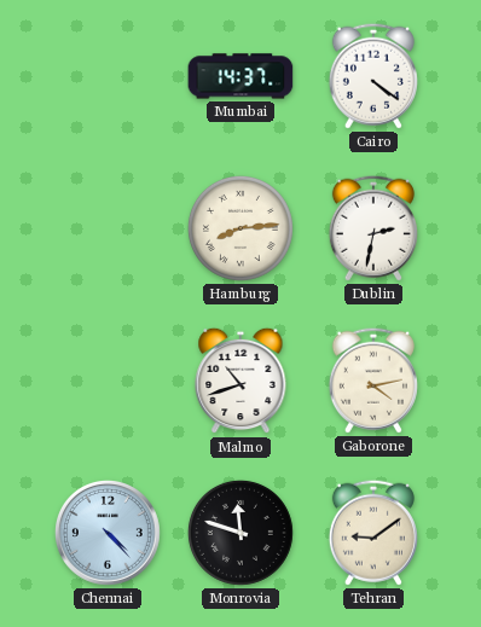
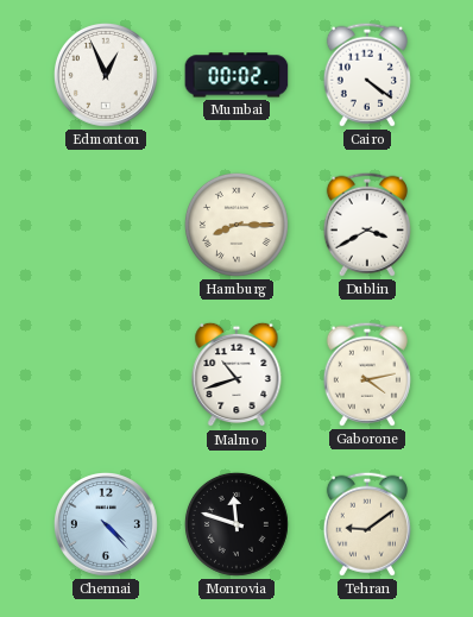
Edmonton: none -> 12:56
Mumbai: 14:37 -> 00:02
Hamburg: 8:14 -> 8:15
Dublin: 2:32 -> 3:40
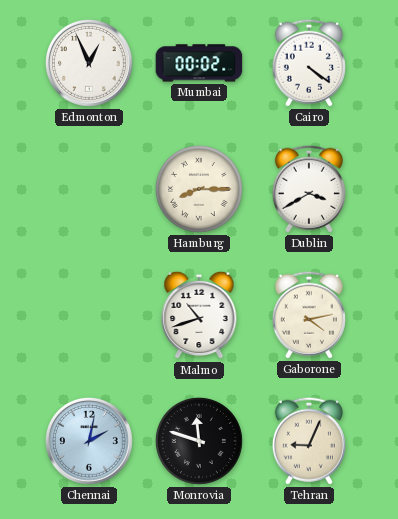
Chennai: 4:23 -> 2:02
Tehran: 9:09 -> 9:04
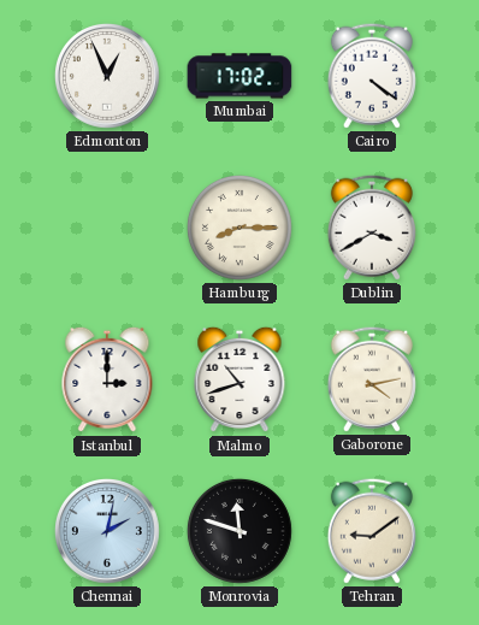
Mumbai: 00:02 -> 17:02
Istanbul: none -> 3:00
Tehran: 9:04 -> 9:09
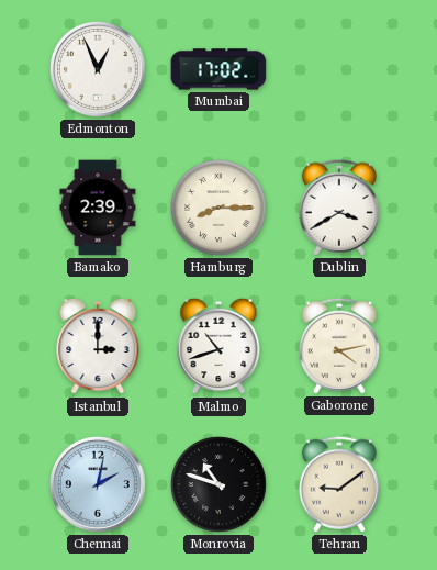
Cairo: 4:21 -> none
Bamako: none -> 2:39
Monrovia: 11:48 -> 10:48
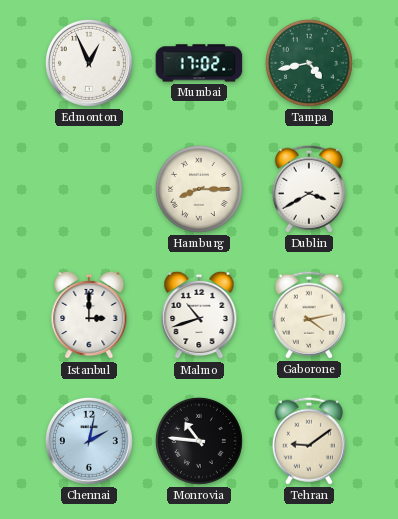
Tampa: none -> 4:43
Bamako: 2:39 -> none
Monrovia: 10:48 -> 10:46
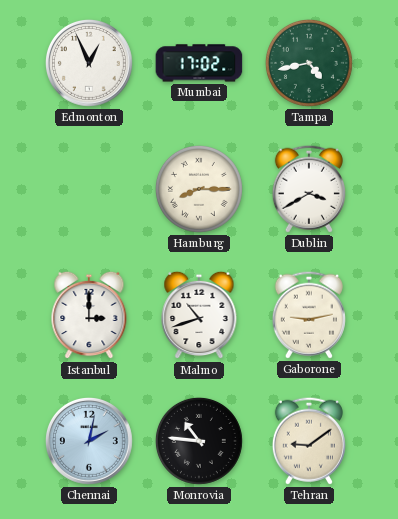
Gaborone: 4:13 -> 9:13
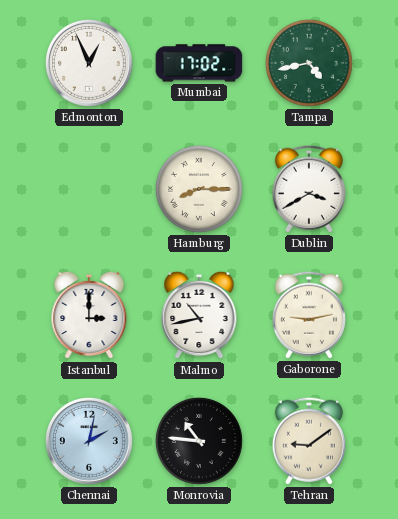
Malmo: 10:42 -> 10:43
